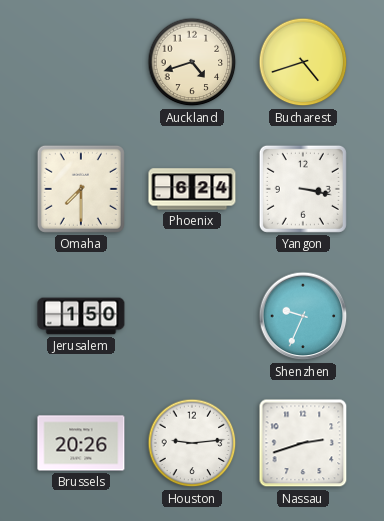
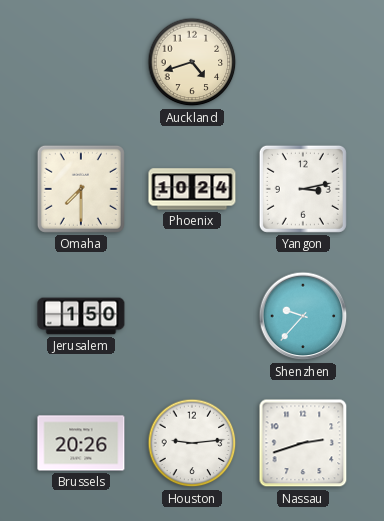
Bucharest: 4:42 -> none
Phoenix: 6:24 -> 10:24
Yangon: 3:17 -> 3:13
Shenzhen: 9:34 -> 9:37
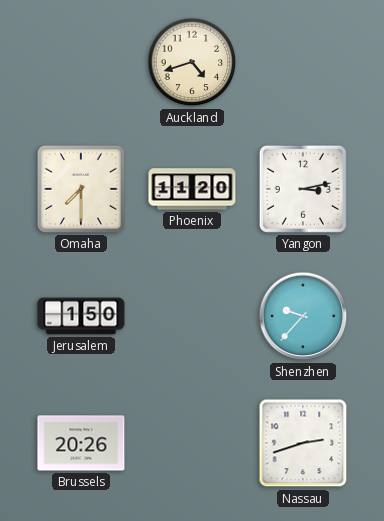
Phoenix: 10:24 -> 11:20
Houston: 9:14 -> none
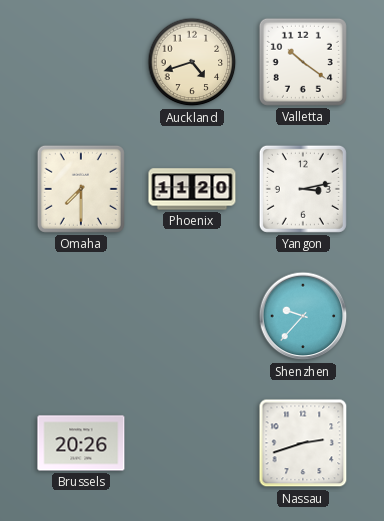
Valletta: none -> 10:21
Jerusalem: 1:50 -> none
